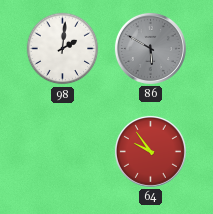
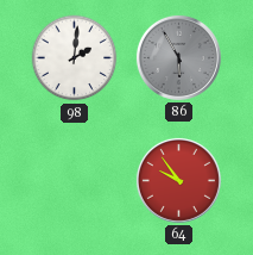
86: 5:50 -> 5:55
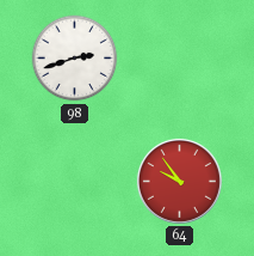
98: 2:01 -> 2:42
86: 5:55 -> none
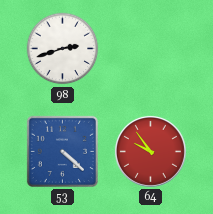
53: none -> 4:22
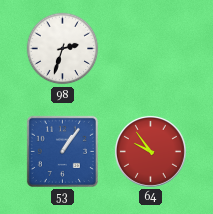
98: 2:42 -> 2:33
53: 4:22 -> 1:06
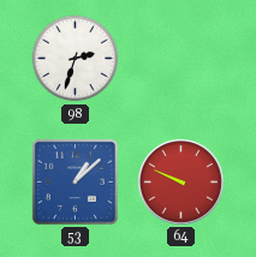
53: 1:06 -> 1:08
64: 9:54 -> 9:49
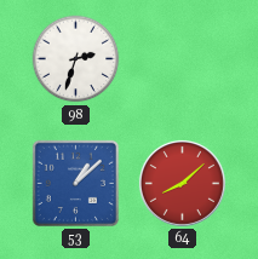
64: 9:49 -> 8:08
